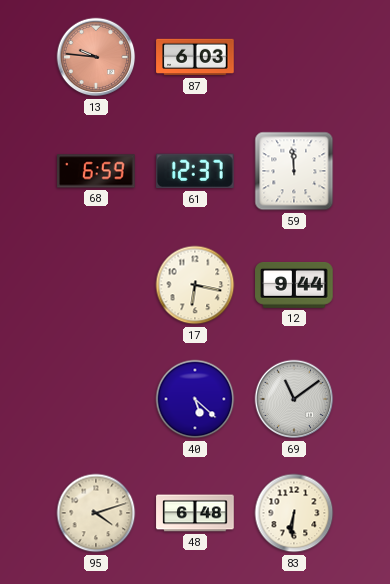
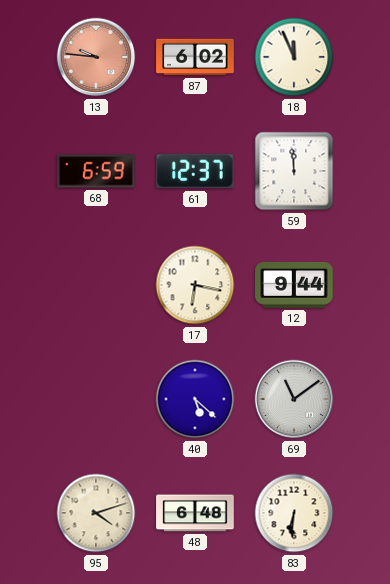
87: 6:03 -> 6:02
18: none -> 11:56
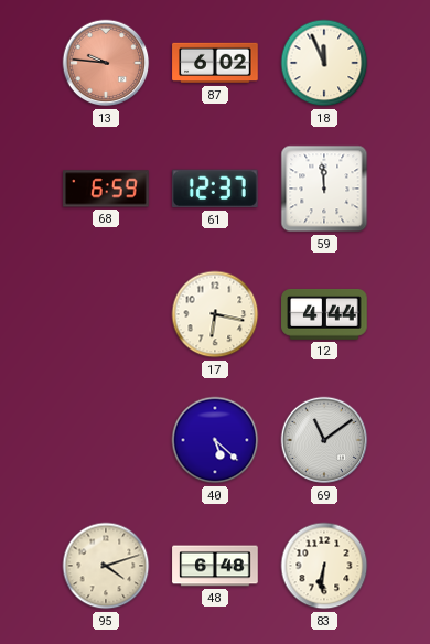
12: 9:44 -> 4:44
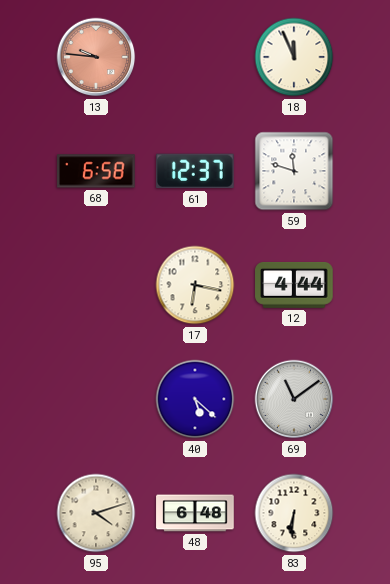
87: 6:02 -> none
68: 6:59 -> 6:58
59: 11:59 -> 11:48
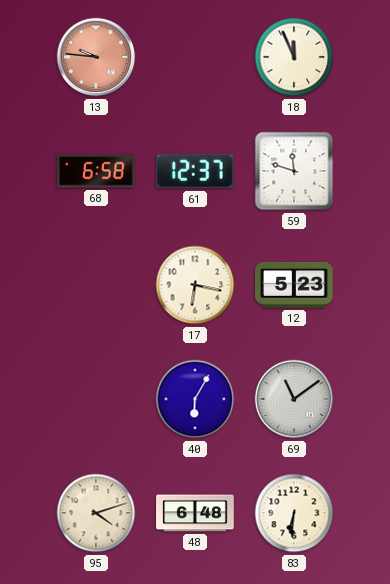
12: 4:44 -> 5:23
40: 5:22 -> 6:05
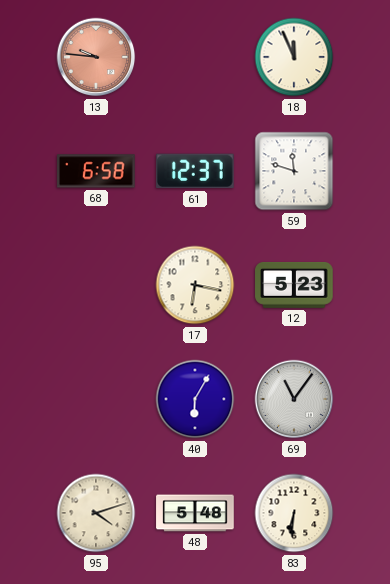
69: 11:09 -> 11:06
48: 6:48 -> 5:48
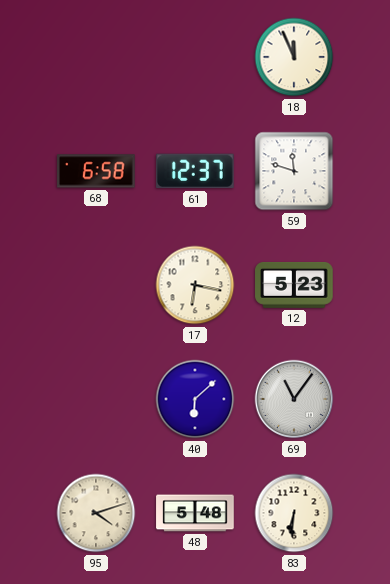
13: 9:46 -> none
40: 6:05 -> 6:08
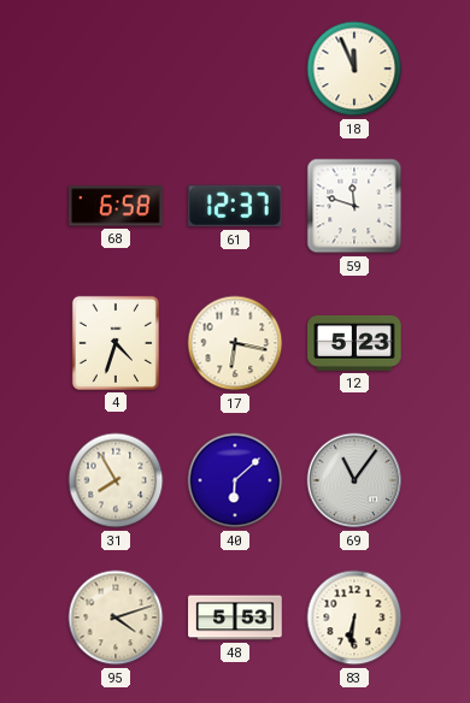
4: none -> 4:33
31: none -> 7:55
48: 5:48 -> 5:53
